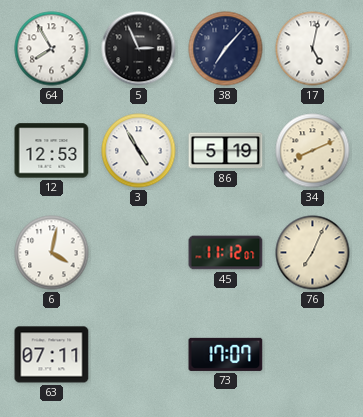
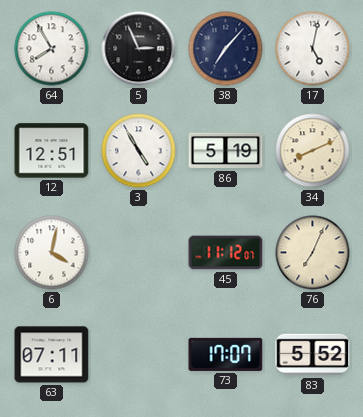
12: 12:53 -> 12:51
83: none -> 5:52
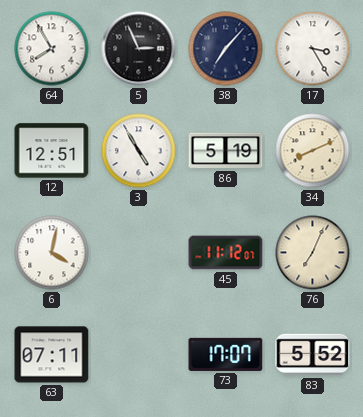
17: 5:02 -> 3:25
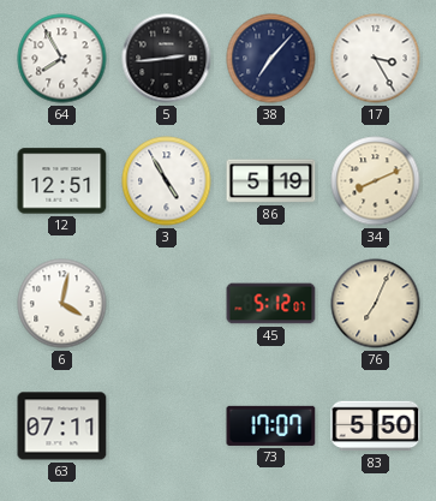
5: 2:56 -> 2:44
45: 11:12 -> 5:12
83: 5:52 -> 5:50
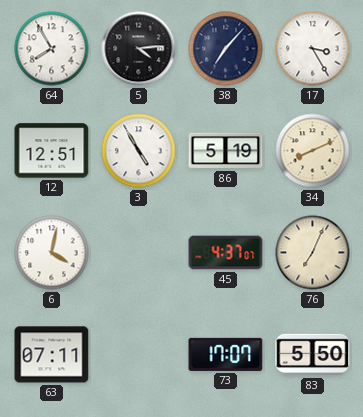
5: 2:44 -> 4:14
45: 5:12 -> 4:37
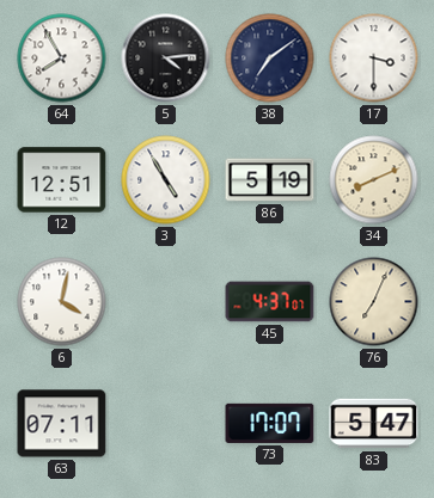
38: 7:07 -> 7:09
17: 3:25 -> 3:30
83: 5:50 -> 5:47
